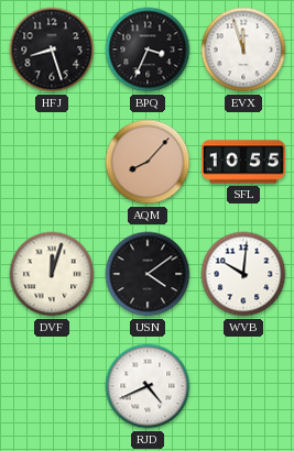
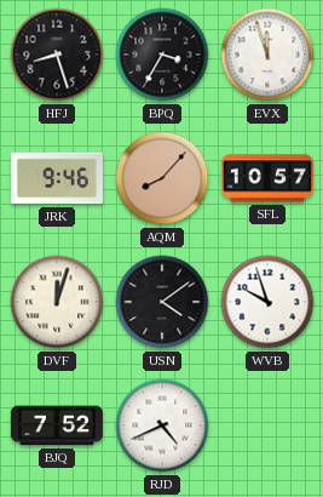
BPQ: 3:34 -> 3:35
JRK: none -> 9:46
SFL: 10:55 -> 10:57
WVB: 10:01 -> 9:57
BJQ: none -> 7:52
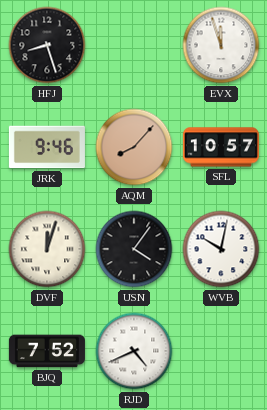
BPQ: 3:35 -> none
USN: 4:09 -> 4:06
WVB: 9:57 -> 10:02
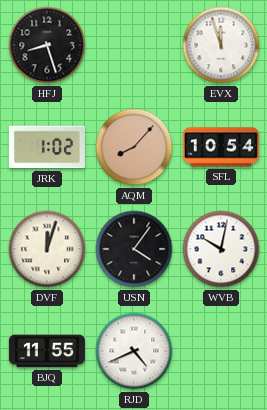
JRK: 9:46 -> 1:02
SFL: 10:57 -> 10:54
BJQ: 7:52 -> 11:55
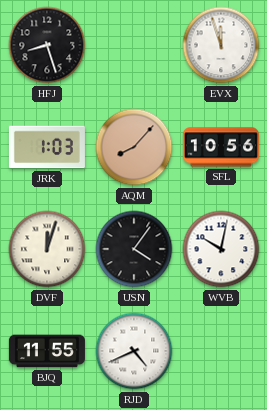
JRK: 1:02 -> 1:03
SFL: 10:54 -> 10:56
